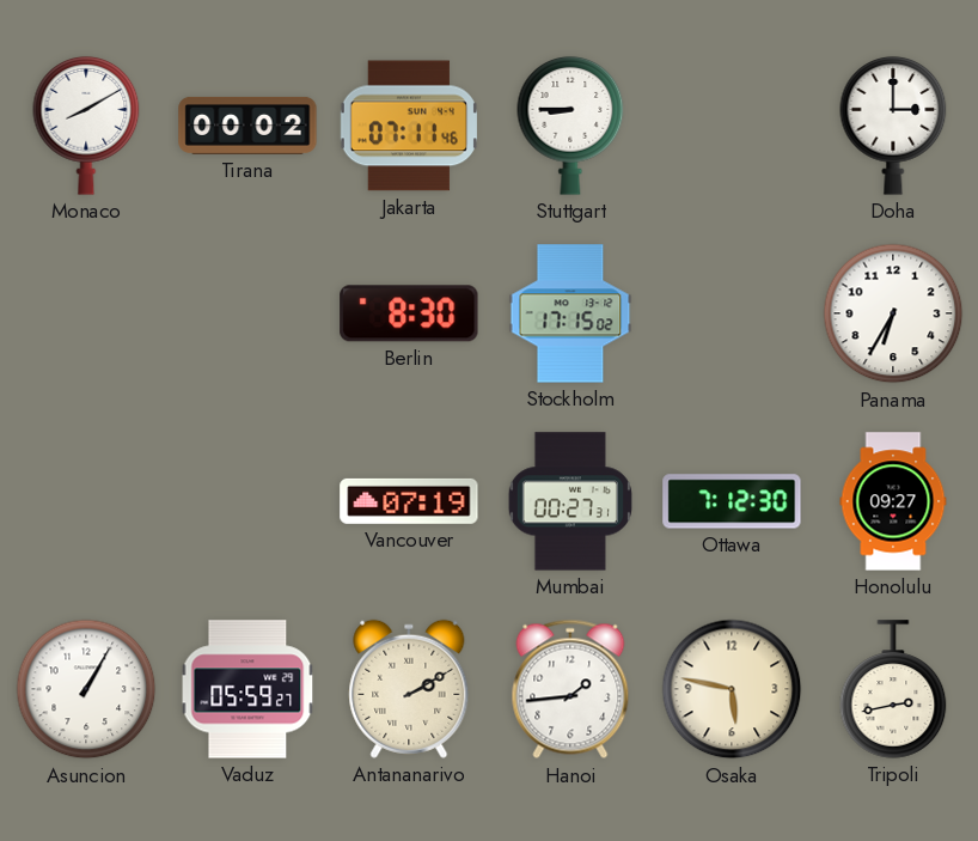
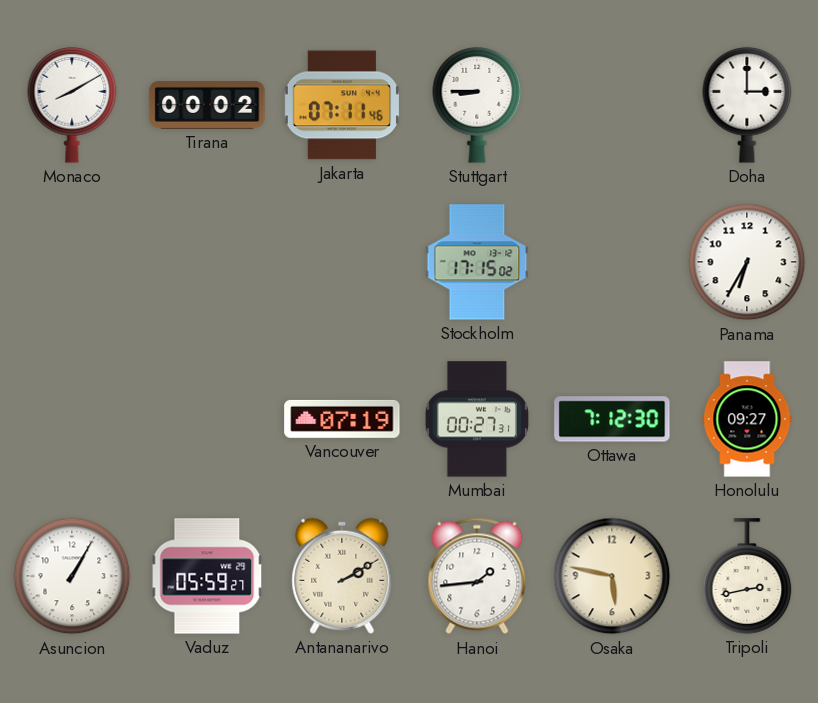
Berlin: 8:30 -> none
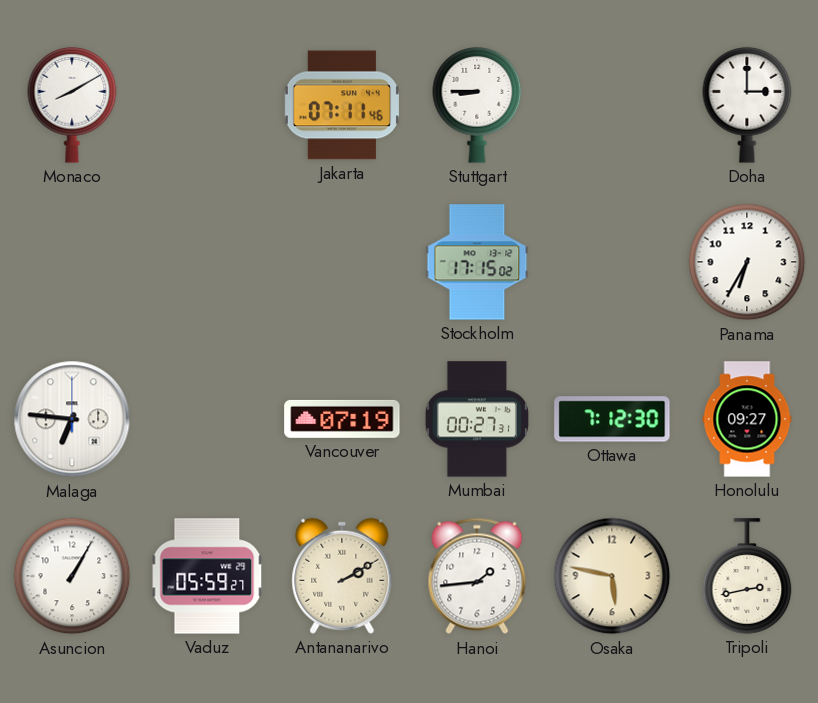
Tirana: 00:02 -> none
Malaga: none -> 6:46
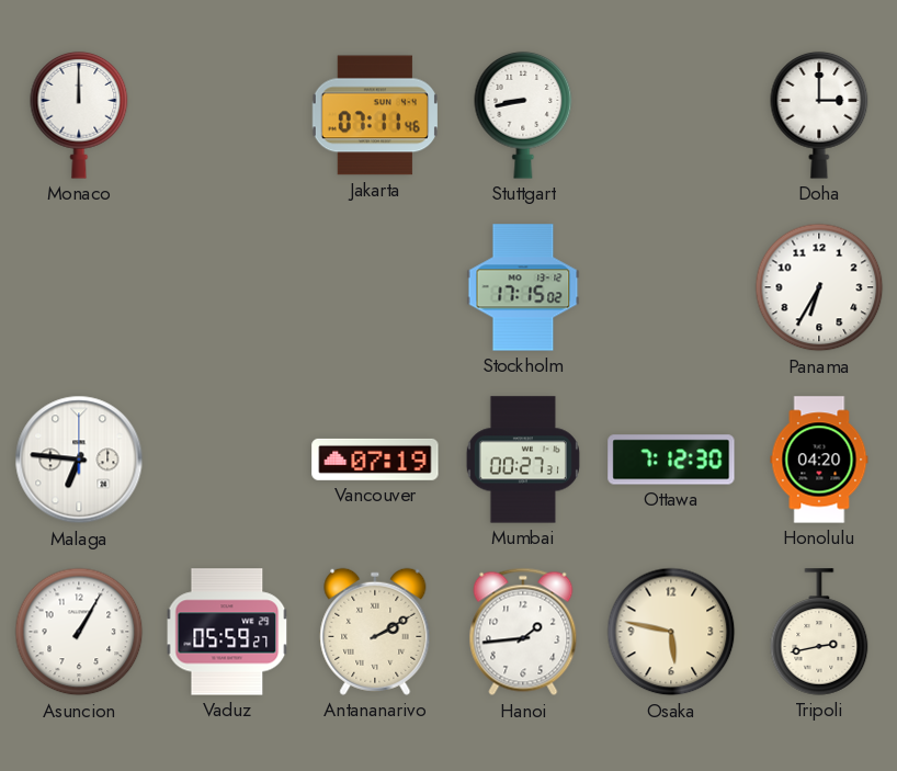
Monaco: 8:10 -> 12:00
Stuttgart: 8:45 -> 8:43
Honolulu: 09:27 -> 04:20
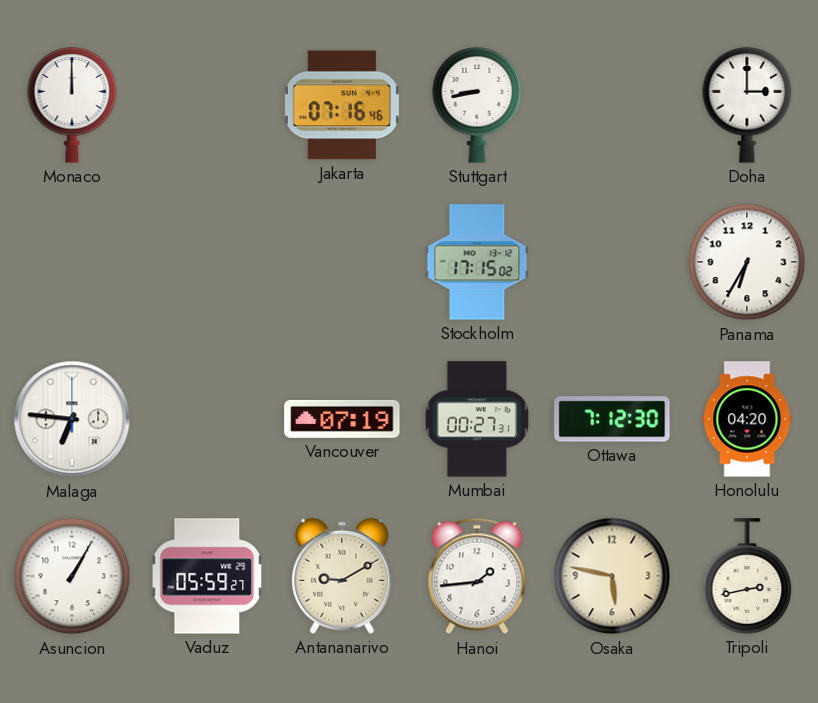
Jakarta: 07:11 -> 07:16
Antananarivo: 2:10 -> 9:10
